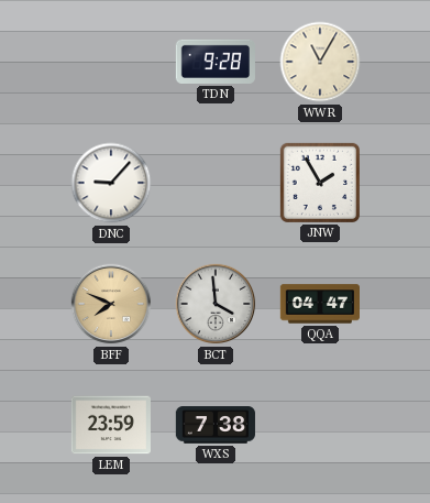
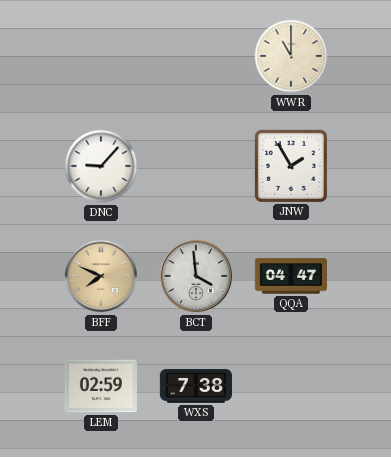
TDN: 9:28 -> none
WWR: 11:05 -> 11:00
LEM: 23:59 -> 02:59
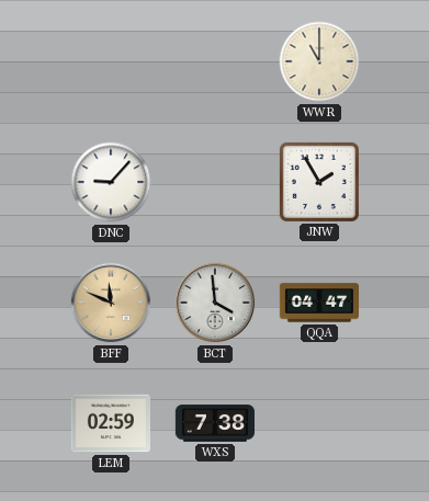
BFF: 7:49 -> 11:49
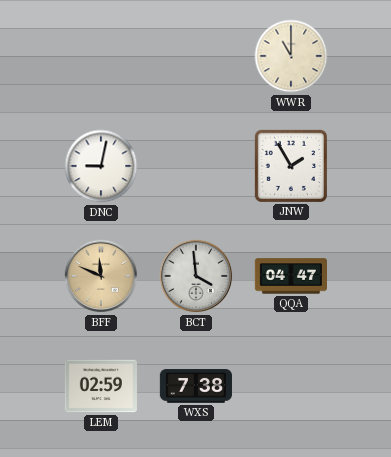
DNC: 9:07 -> 9:02
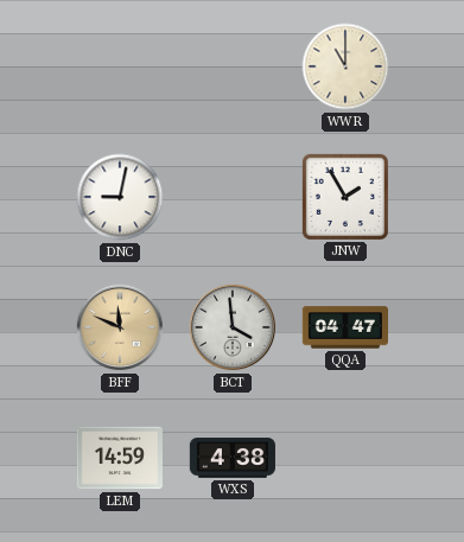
LEM: 02:59 -> 14:59
WXS: 7:38 -> 4:38
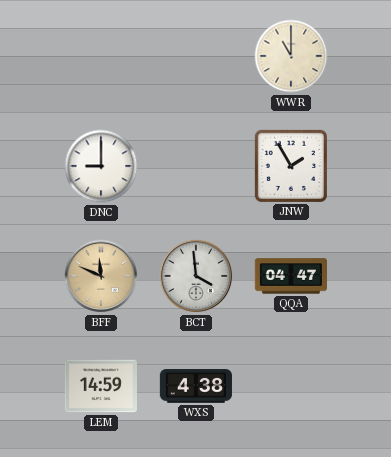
DNC: 9:02 -> 9:00
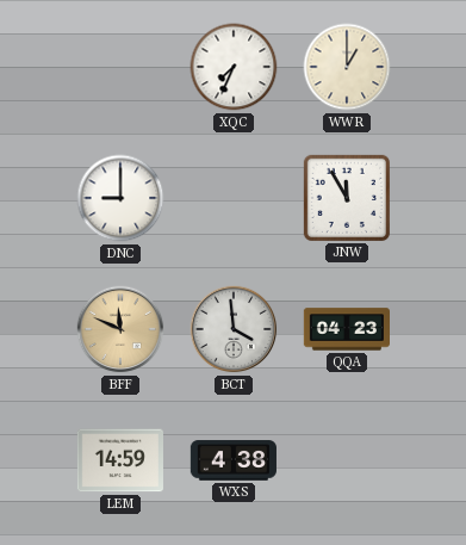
XQC: none -> 7:34
WWR: 11:00 -> 1:00
JNW: 1:55 -> 11:55
QQA: 04:47 -> 04:23
